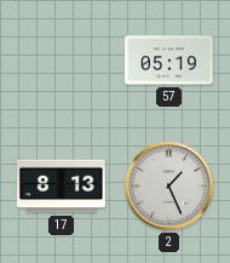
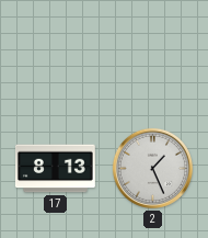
57: 05:19 -> none
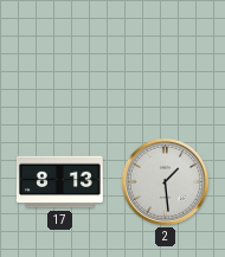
2: 1:26 -> 1:29
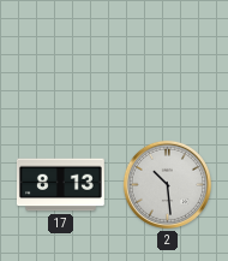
2: 1:29 -> 10:29
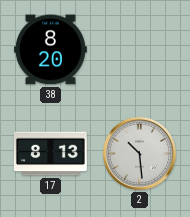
38: none -> 8:20
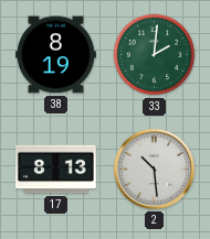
38: 8:20 -> 8:19
33: none -> 2:01
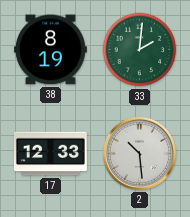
17: 8:13 -> 12:33
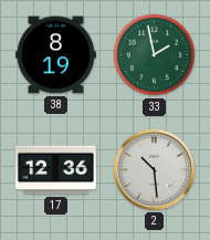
33: 2:01 -> 1:58
17: 12:33 -> 12:36
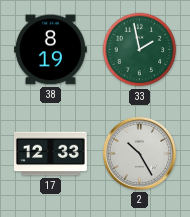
17: 12:36 -> 12:33
2: 10:29 -> 10:25
